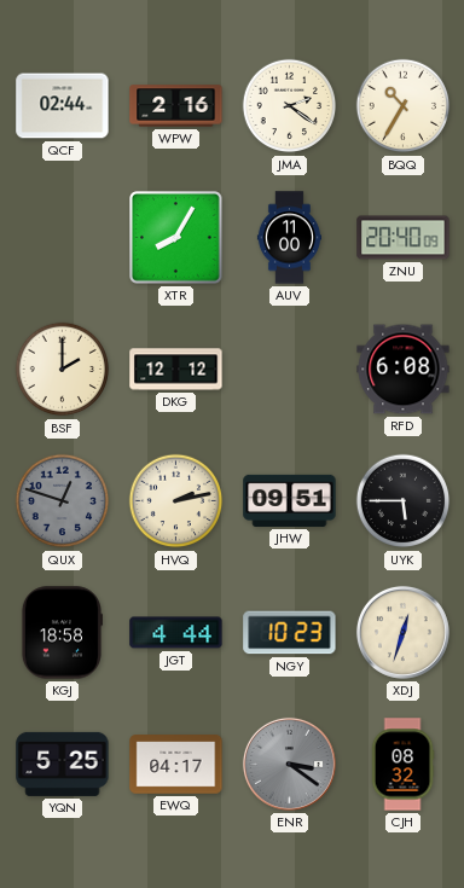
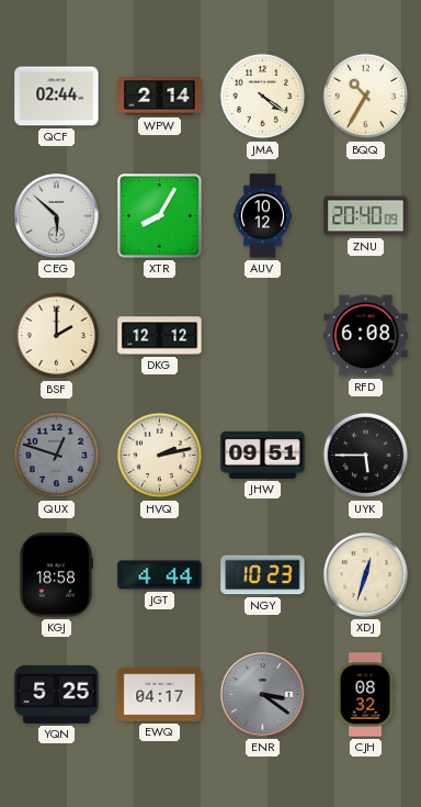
WPW: 2:16 -> 2:14
JMA: 2:21 -> 4:21
CEG: none -> 5:52
AUV: 11:00 -> 10:12
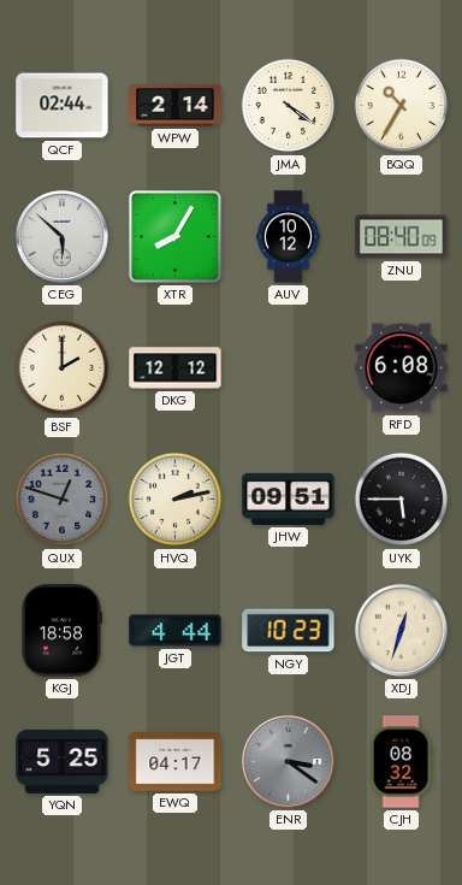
ZNU: 20:40 -> 08:40
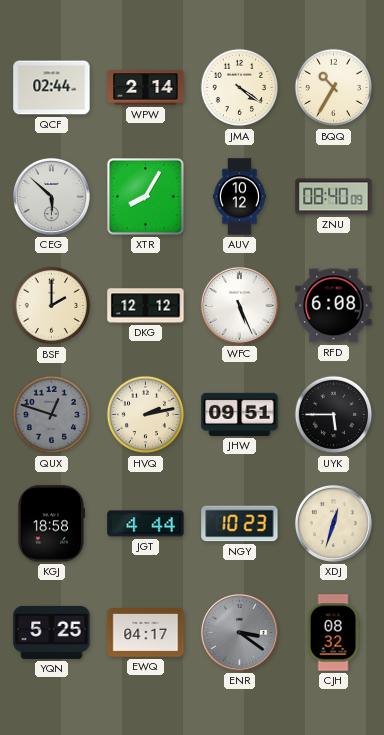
WFC: none -> 5:26
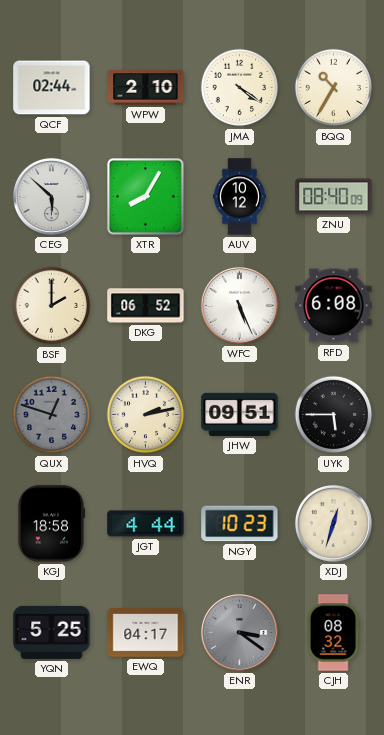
WPW: 2:14 -> 2:10
DKG: 12:12 -> 06:52
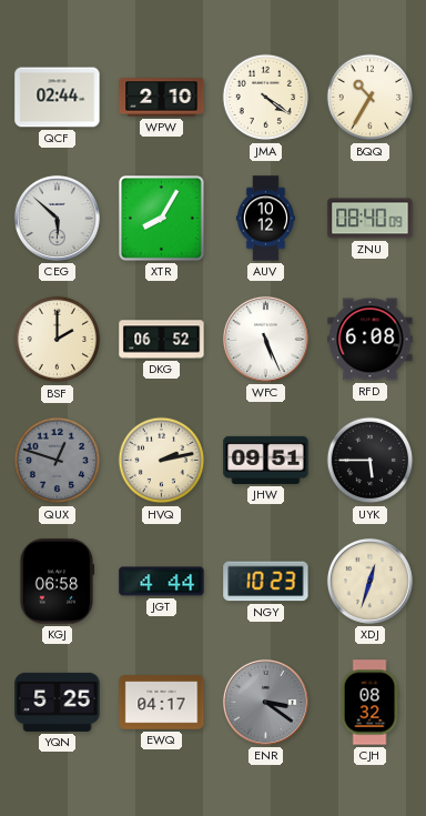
KGJ: 18:58 -> 06:58
